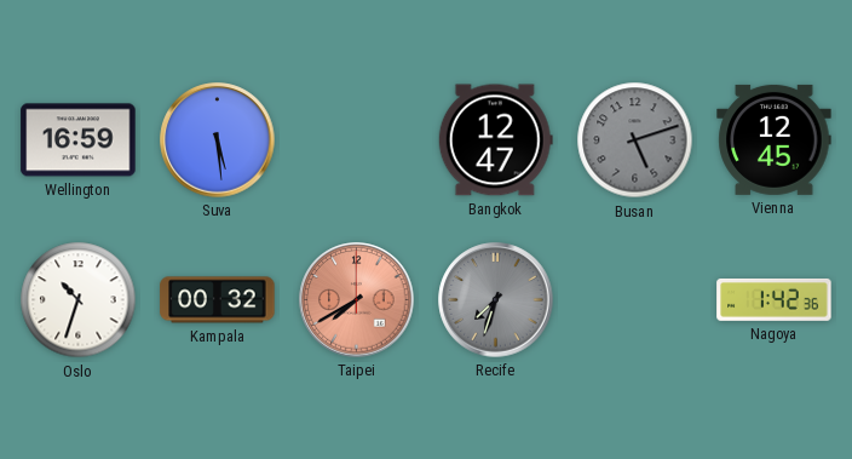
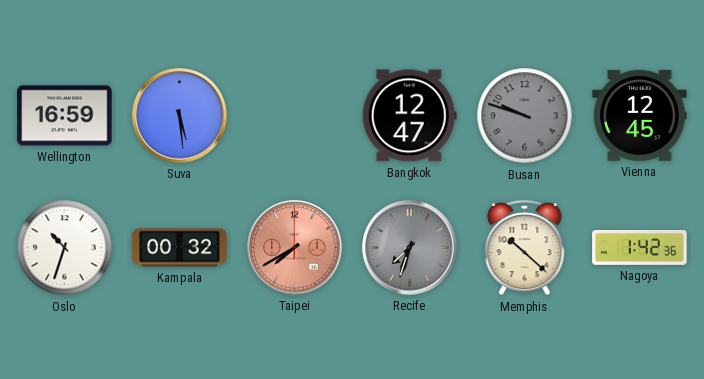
Busan: 5:12 -> 9:48
Memphis: none -> 10:22
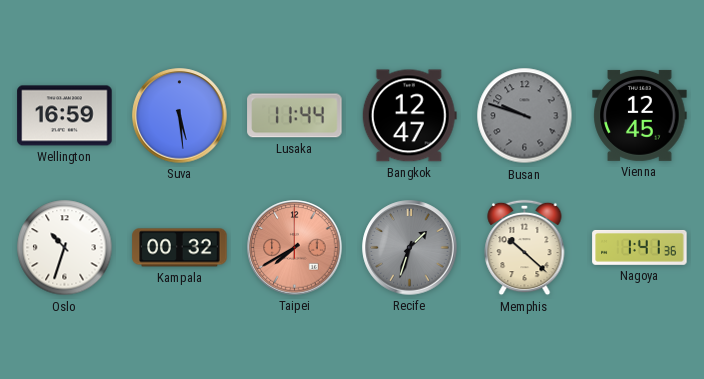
Lusaka: none -> 11:44
Recife: 7:33 -> 1:33
Nagoya: 1:42 -> 1:41
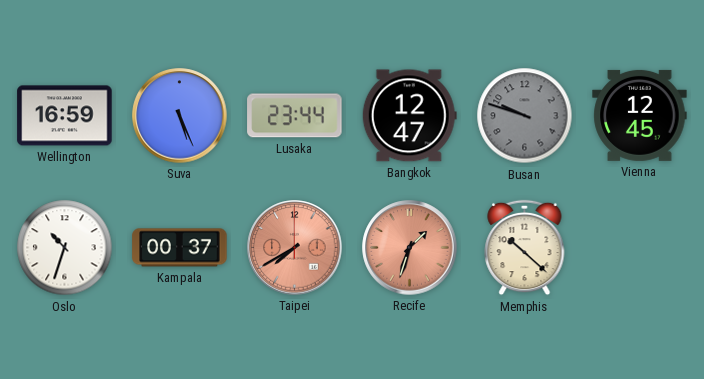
Suva: 5:29 -> 5:26
Lusaka: 11:44 -> 23:44
Kampala: 00:32 -> 00:37
Recife dial: grey -> salmon
Nagoya: 1:41 -> none
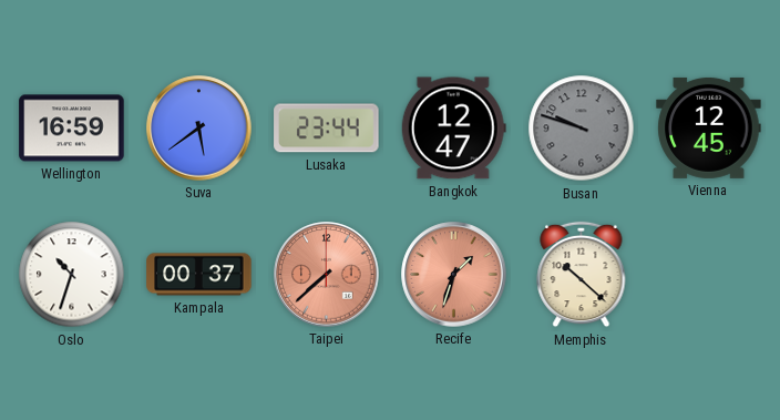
Suva: 5:26 -> 5:39
Taipei: 7:40 -> 7:38
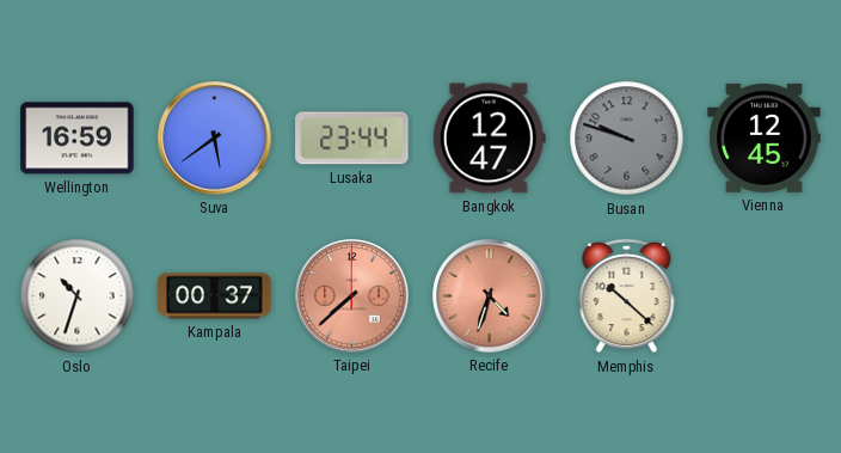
Recife: 1:33 -> 4:33
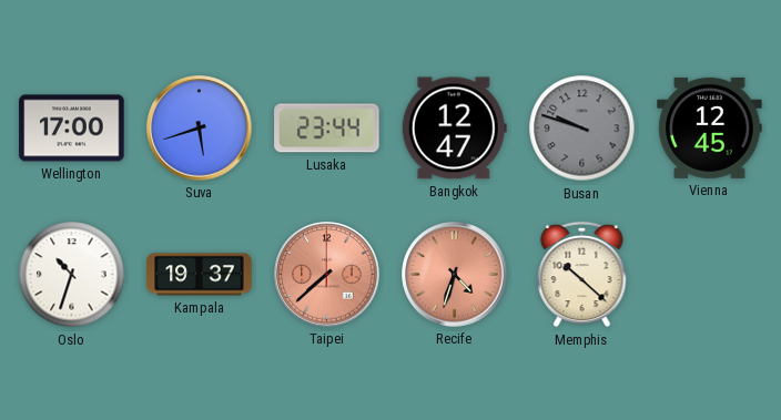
Wellington: 16:59 -> 17:00
Suva: 5:39 -> 5:42
Kampala: 00:37 -> 19:37
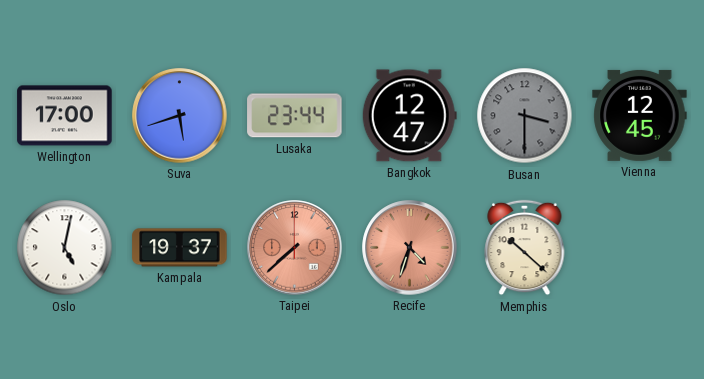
Busan: 9:48 -> 3:30
Oslo: 10:33 -> 5:02
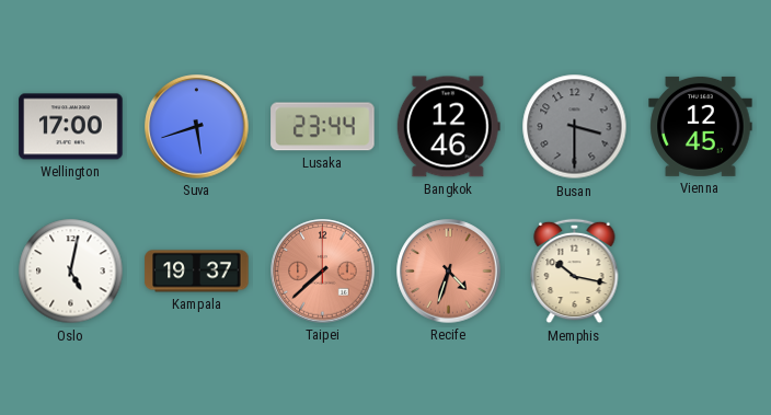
Bangkok: 12:47 -> 12:46
Memphis: 10:22 -> 10:17
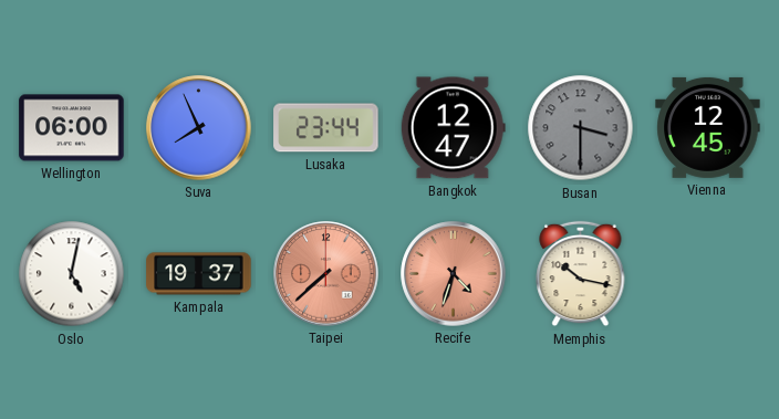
Wellington: 17:00 -> 06:00
Suva: 5:42 -> 7:56
Bangkok: 12:46 -> 12:47
